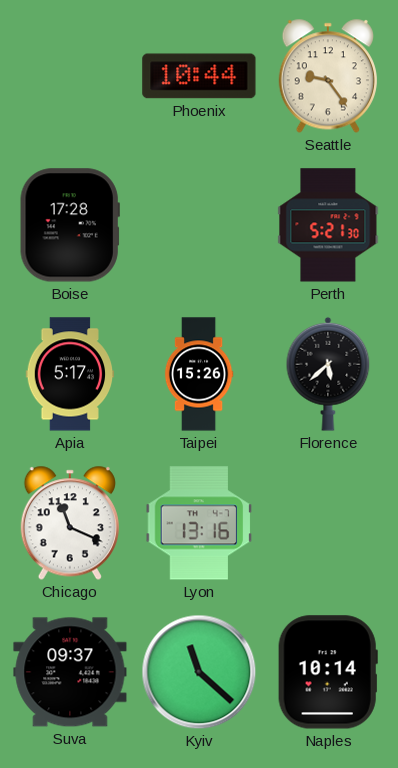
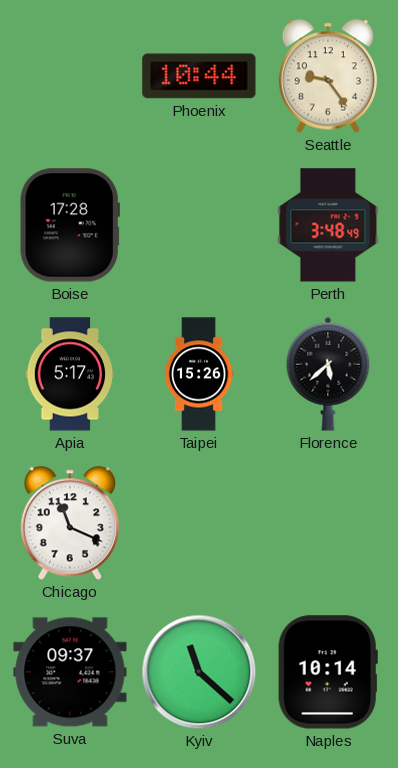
Perth: 5:21 -> 3:48
Lyon: 13:16 -> none
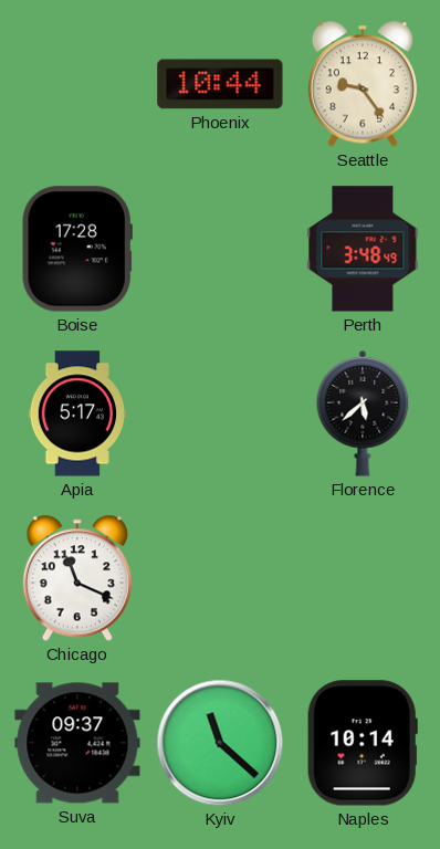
Taipei: 15:26 -> none
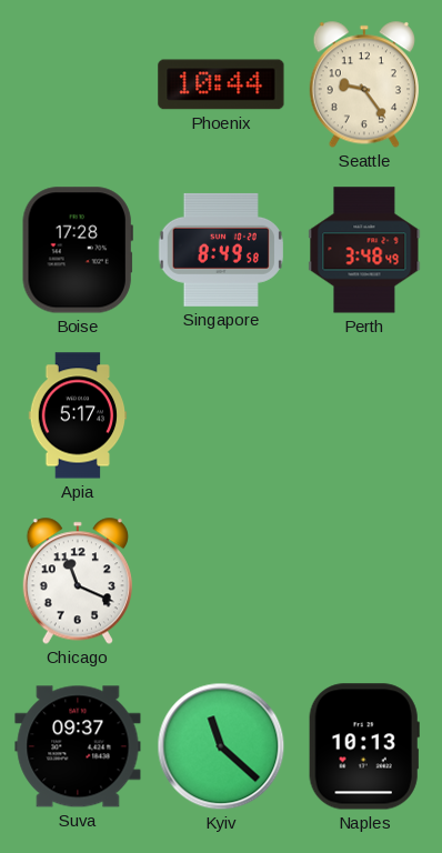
Singapore: none -> 8:49
Florence: 5:38 -> none
Naples: 10:14 -> 10:13
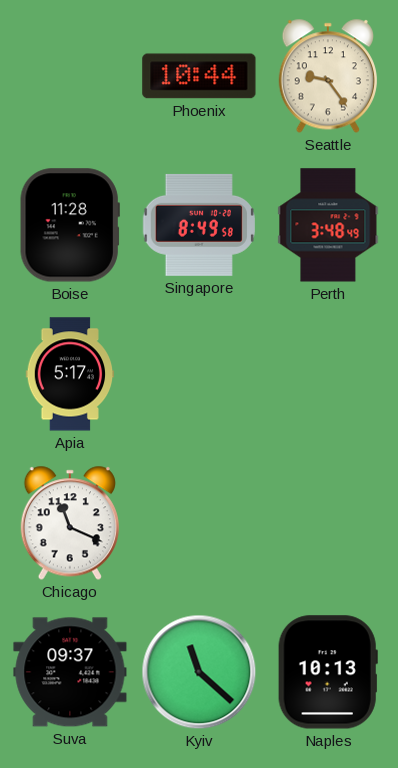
Boise: 17:28 -> 11:28
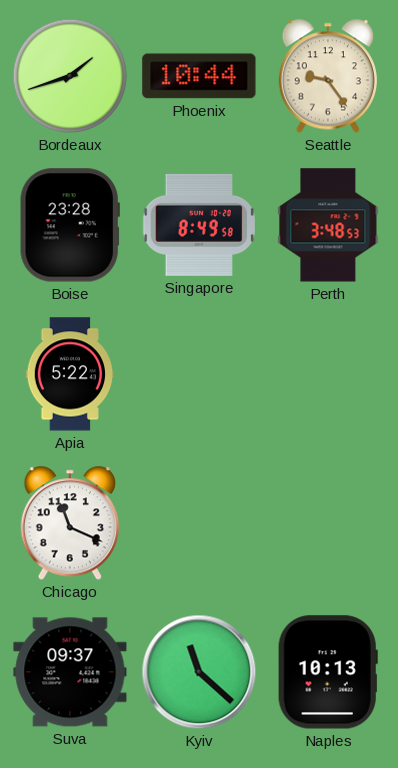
Bordeaux: none -> 1:42
Boise: 11:28 -> 23:28
Perth: 3:48:49 -> 3:48:53
Apia: 5:17 -> 5:22
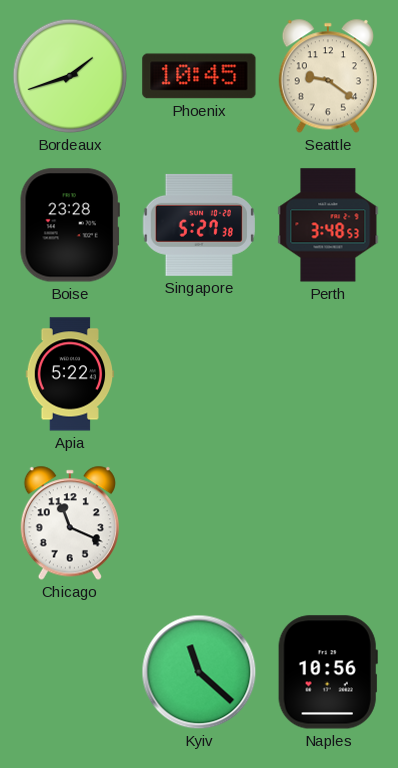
Phoenix: 10:44 -> 10:45
Seattle: 9:24 -> 9:21
Singapore: 8:49 -> 5:27
Suva: 09:37 -> none
Naples: 10:13 -> 10:56
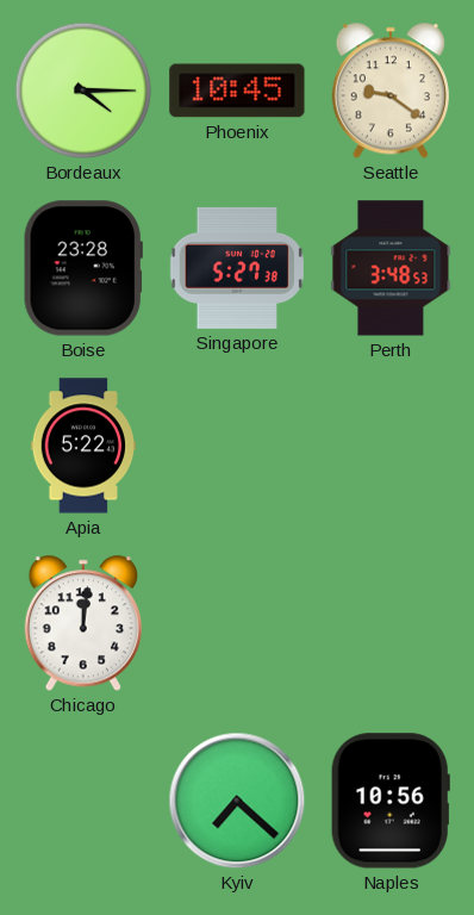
Bordeaux: 1:42 -> 4:15
Chicago: 11:19 -> 12:01
Kyiv: 11:22 -> 7:22
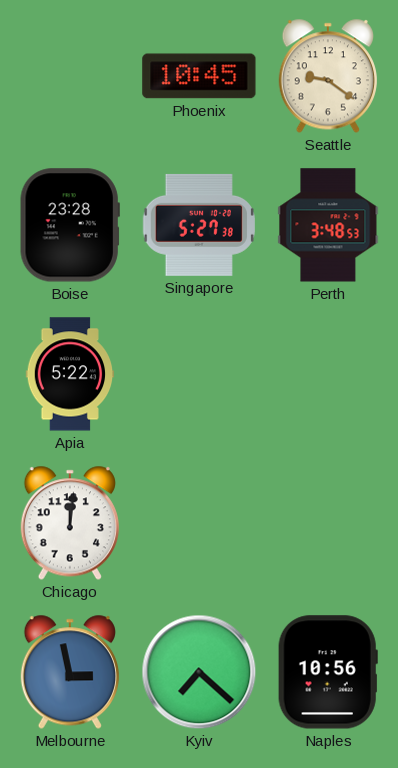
Bordeaux: 4:15 -> none
Melbourne: none -> 2:58
